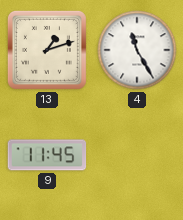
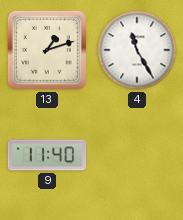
9: 11:45 -> 11:40
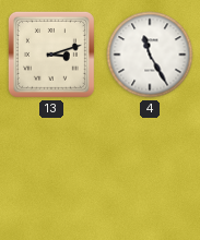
13: 1:12 -> 3:12
9: 11:40 -> none
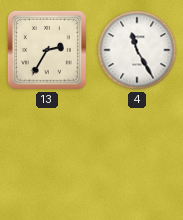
13: 3:12 -> 2:35
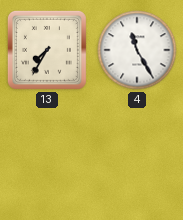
13: 2:35 -> 7:35
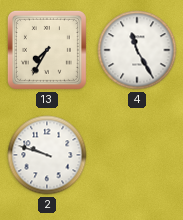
2: none -> 9:48
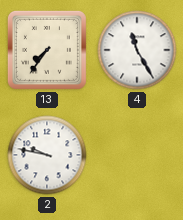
13: 7:35 -> 7:36
2: 9:48 -> 9:47
